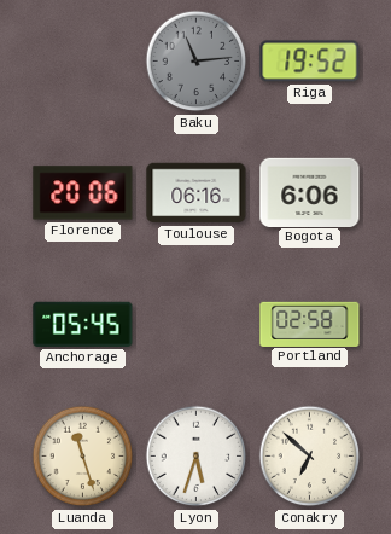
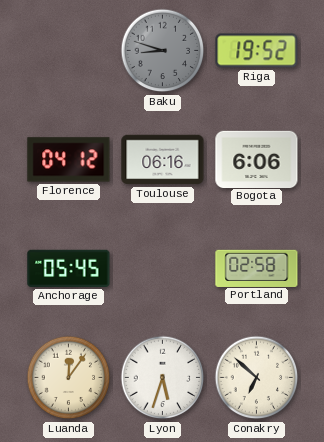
Baku: 11:14 -> 8:48
Florence: 20:06 -> 04:12
Luanda: 11:27 -> 12:06
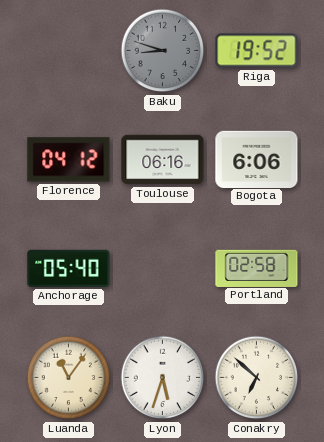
Anchorage: 05:45 -> 05:40
Luanda: 12:06 -> 11:06
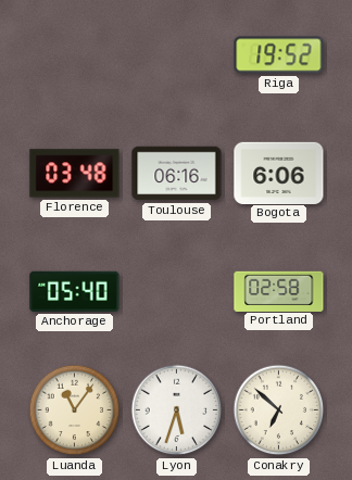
Baku: 8:48 -> none
Florence: 04:12 -> 03:48
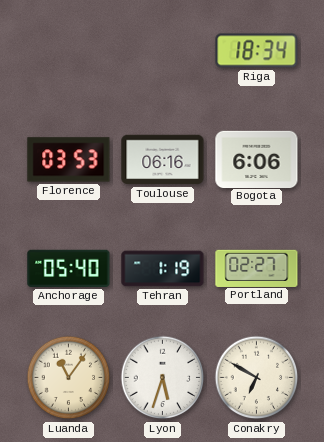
Riga: 19:52 -> 18:34
Florence: 03:48 -> 03:53
Tehran: none -> 1:19
Portland: 02:58 -> 02:27
Conakry: 6:52 -> 6:50
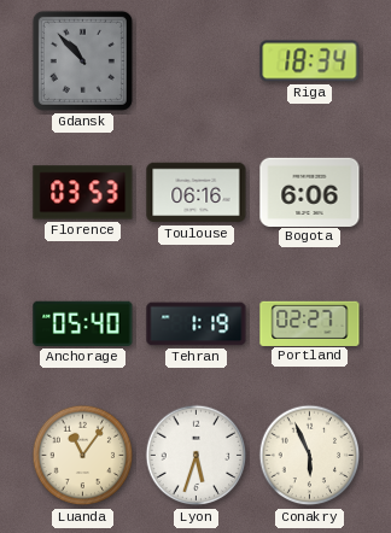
Gdansk: none -> 10:53
Conakry: 6:50 -> 5:56
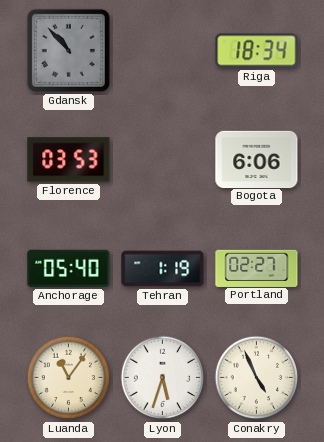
Toulouse: 06:16 -> none
Conakry: 5:56 -> 4:56
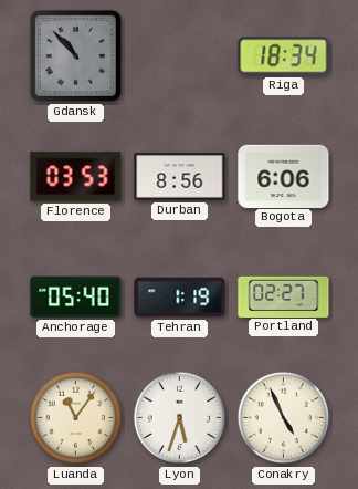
Durban: none -> 8:56
